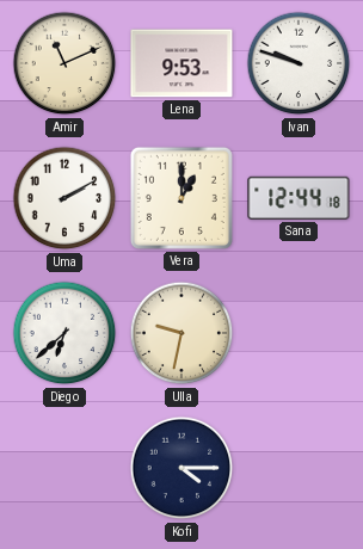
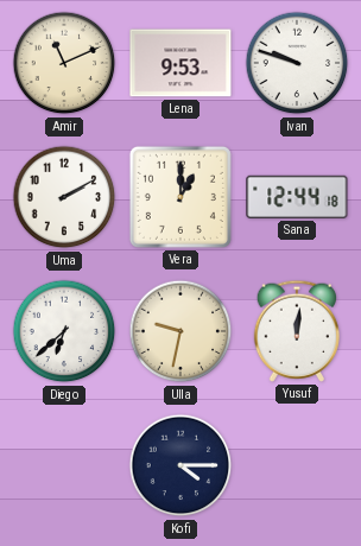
Yusuf: none -> 12:01
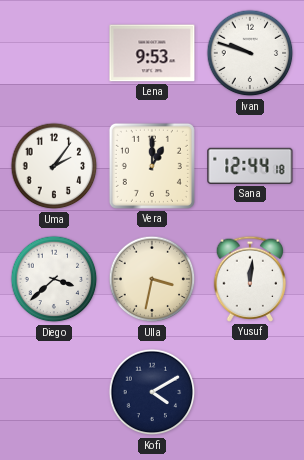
Amir: 11:11 -> none
Uma: 2:10 -> 2:06
Diego: 6:38 -> 3:38
Ulla: 9:32 -> 3:32
Kofi: 4:15 -> 4:10
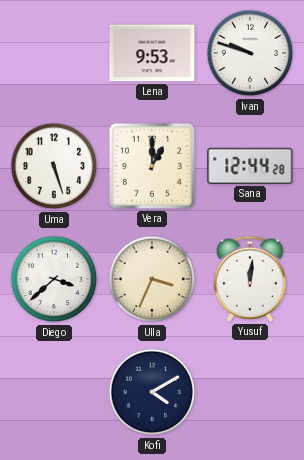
Uma: 2:06 -> 5:27
Sana: 12:44:18 -> 12:44:28
Ulla: 3:32 -> 3:34
